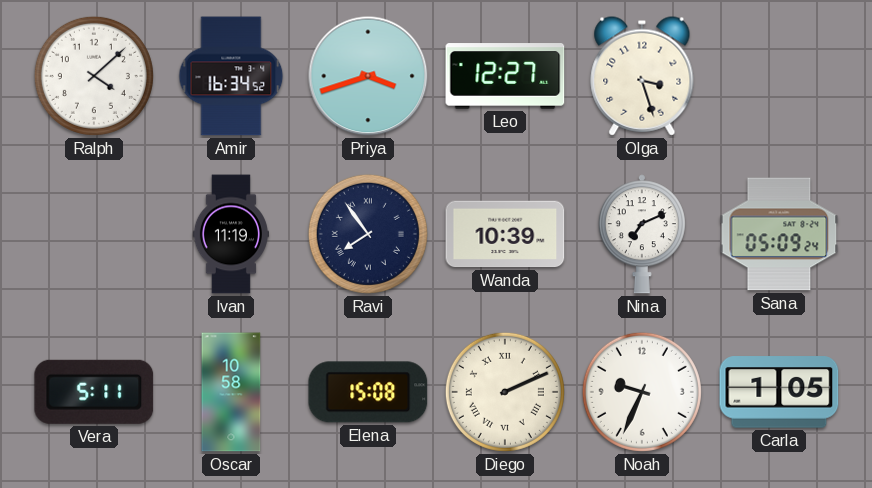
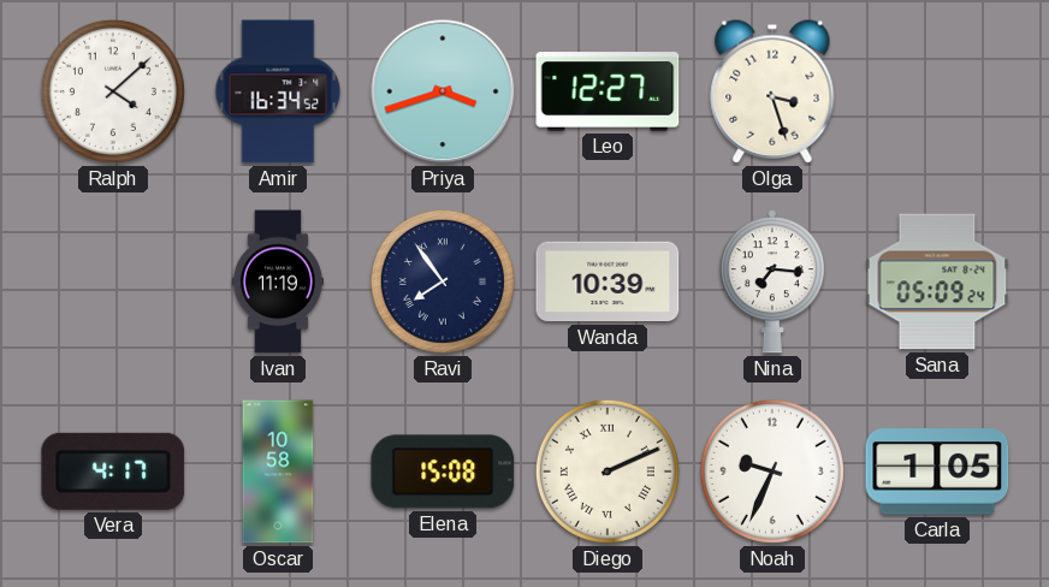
Nina: 7:11 -> 7:16
Vera: 5:11 -> 4:17
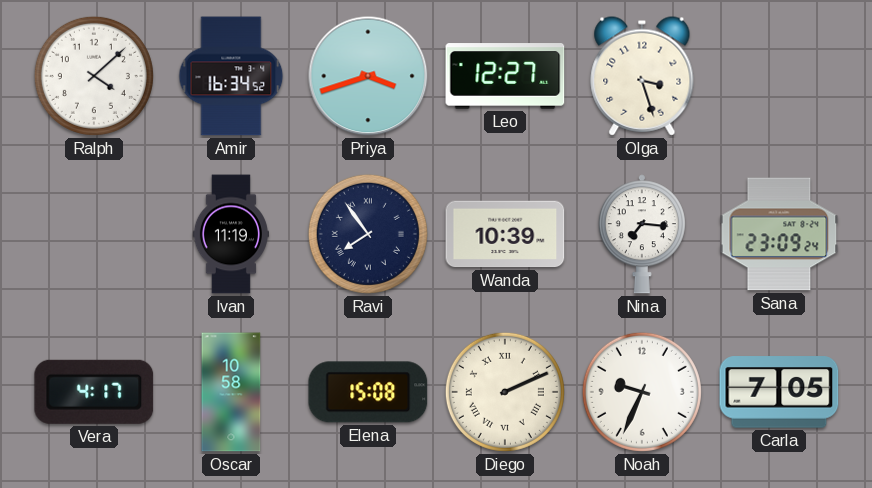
Sana: 05:09 -> 23:09
Carla: 1:05 -> 7:05
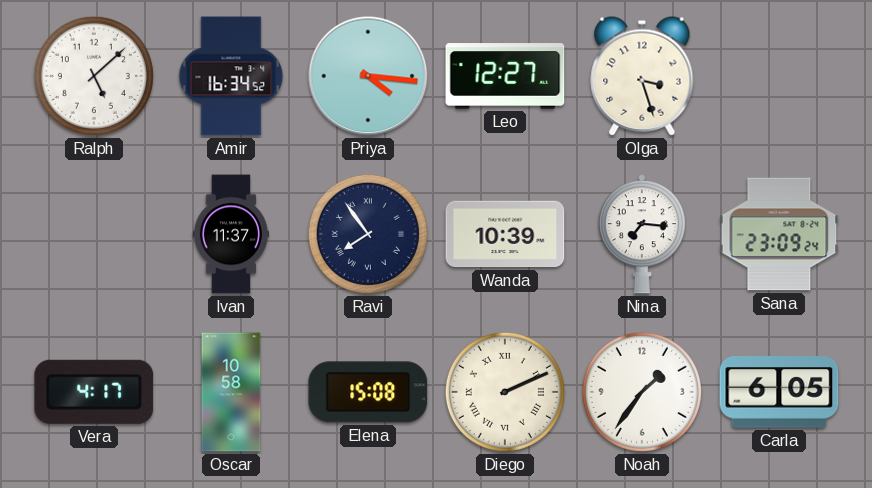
Ralph: 4:08 -> 5:08
Priya: 3:42 -> 4:16
Ivan: 11:19 -> 11:37
Noah: 9:34 -> 1:36
Carla: 7:05 -> 6:05
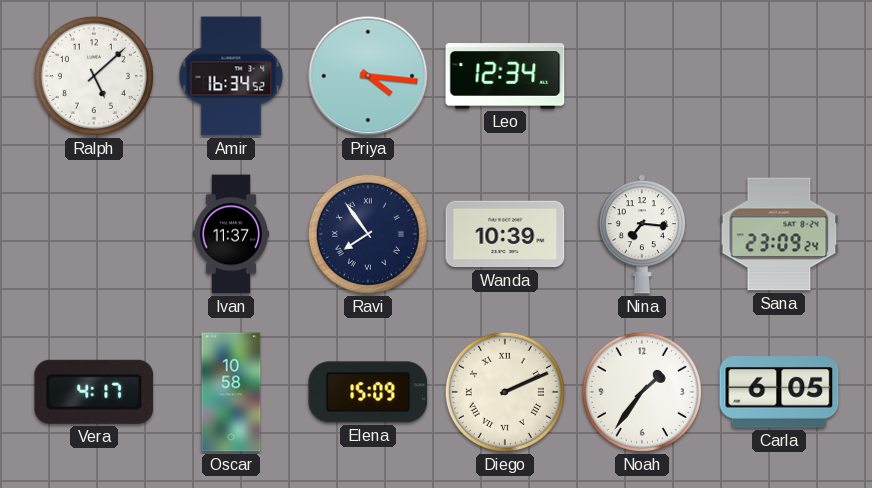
Leo: 12:27 -> 12:34
Olga: 3:27 -> none
Elena: 15:08 -> 15:09
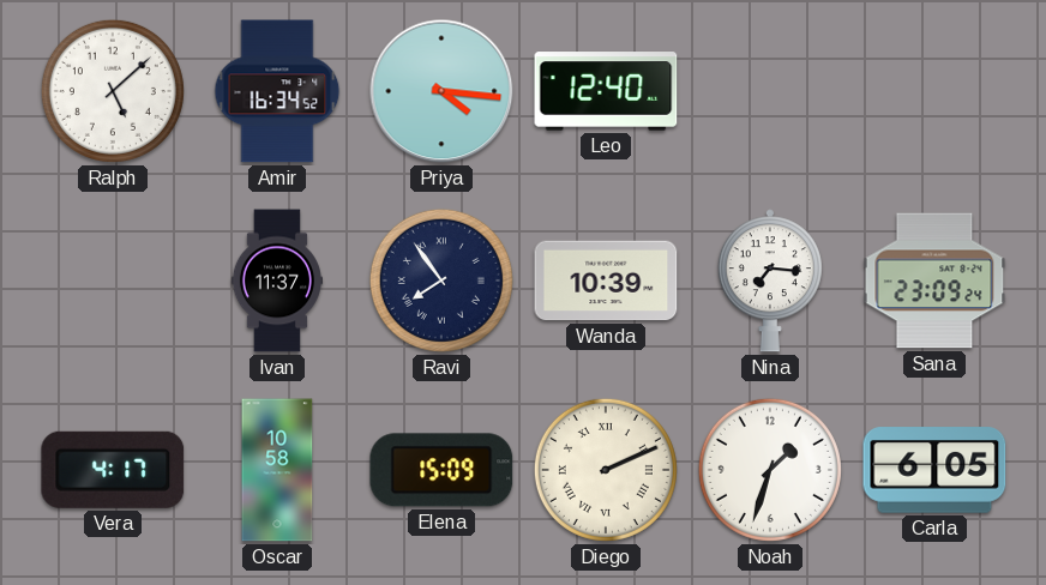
Leo: 12:34 -> 12:40
Noah: 1:36 -> 1:33
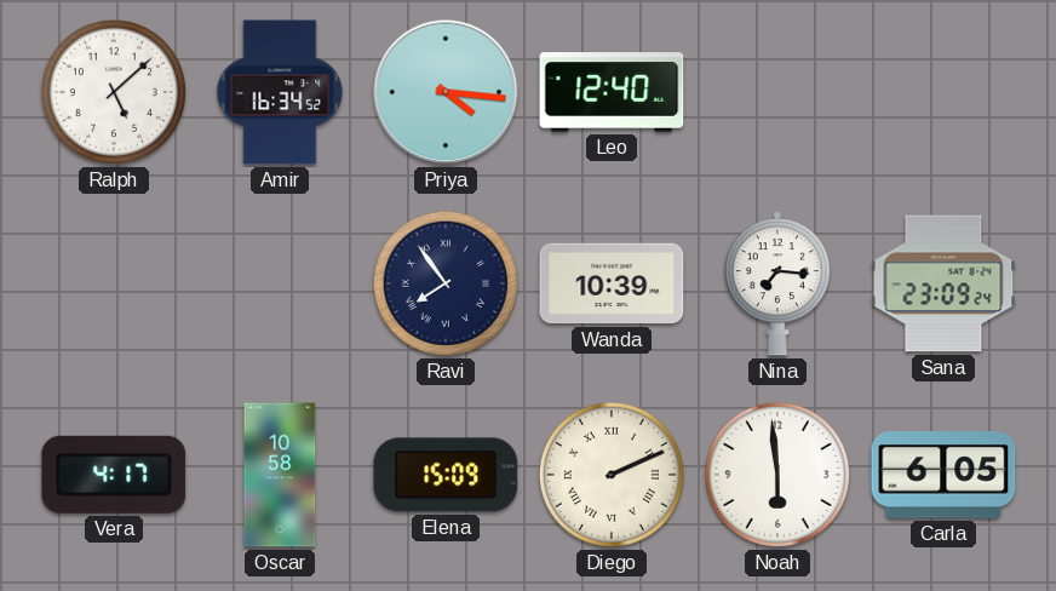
Ivan: 11:37 -> none
Noah: 1:33 -> 5:59
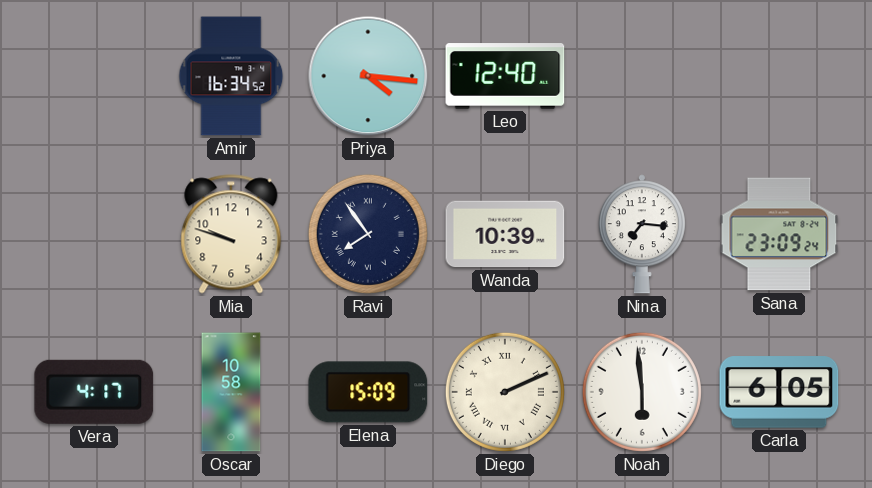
Ralph: 5:08 -> none
Mia: none -> 9:48
